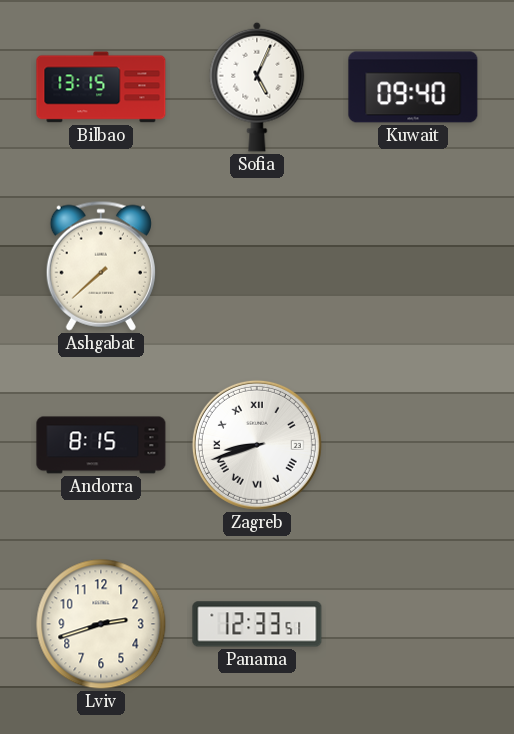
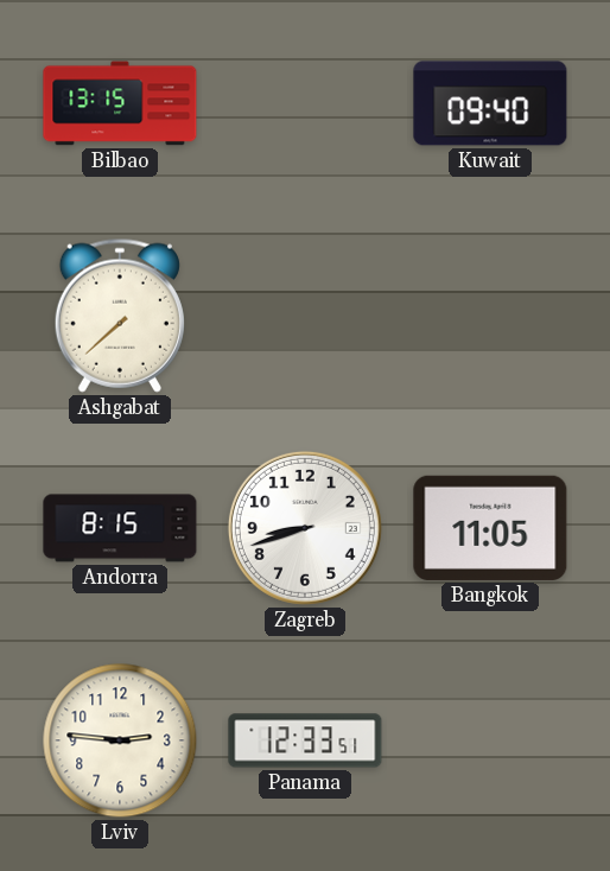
Sofia: 5:04 -> none
Zagreb numerals: Roman -> Arabic
Bangkok: none -> 11:05
Lviv: 2:42 -> 2:46
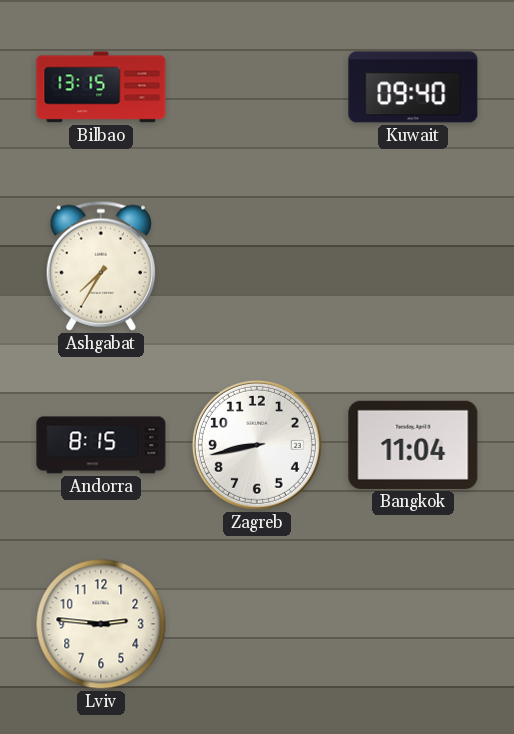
Ashgabat: 7:38 -> 7:35
Zagreb: 8:42 -> 8:43
Bangkok: 11:05 -> 11:04
Panama: 12:33 -> none
